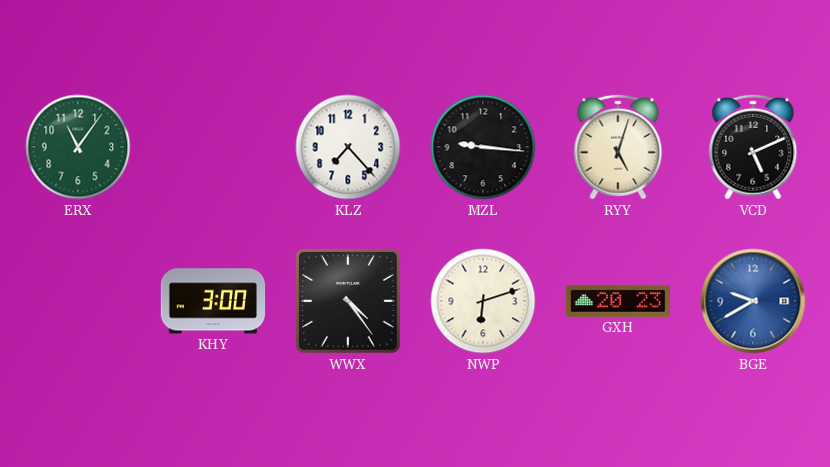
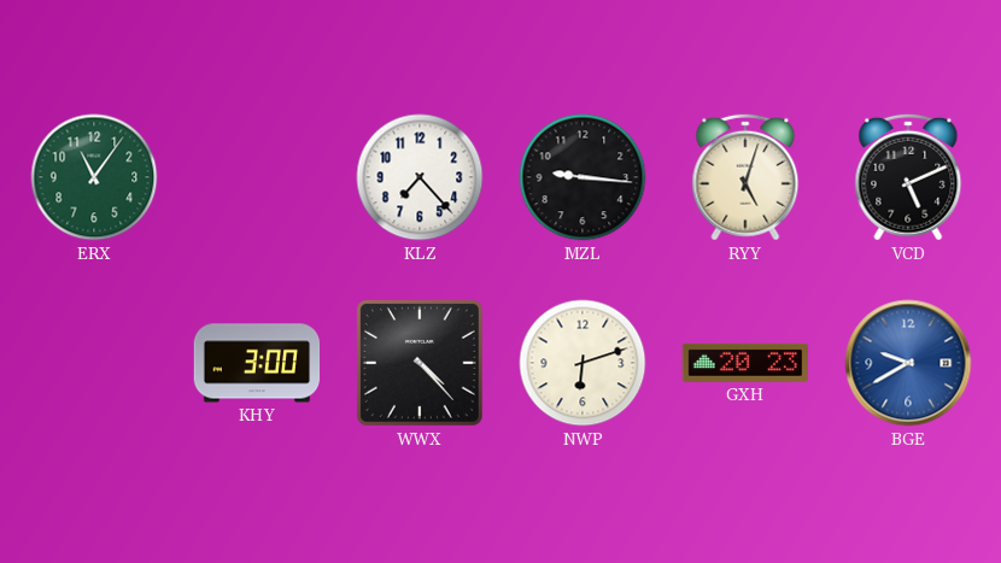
WWX: 4:24 -> 4:23
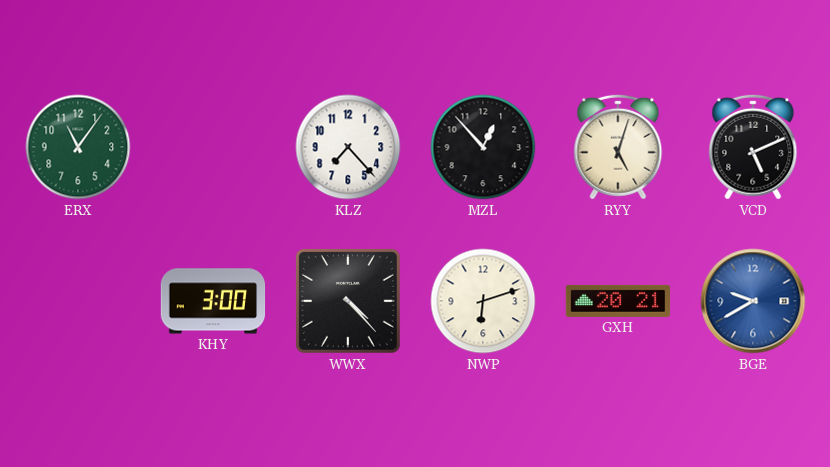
MZL: 9:16 -> 12:53
GXH: 20:23 -> 20:21
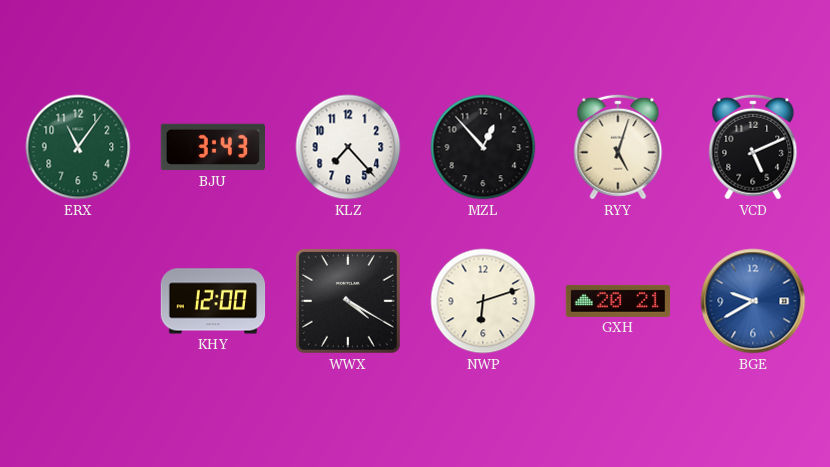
BJU: none -> 3:43
KHY: 3:00 -> 12:00
WWX: 4:23 -> 4:20
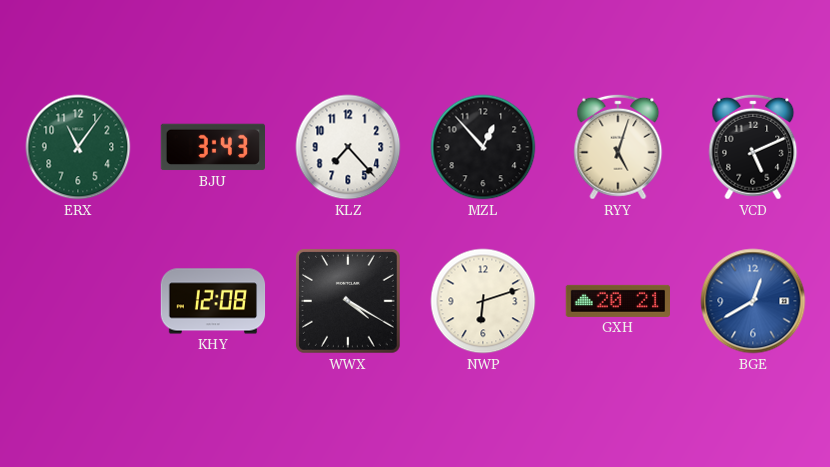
KHY: 12:00 -> 12:08
BGE: 9:40 -> 12:40
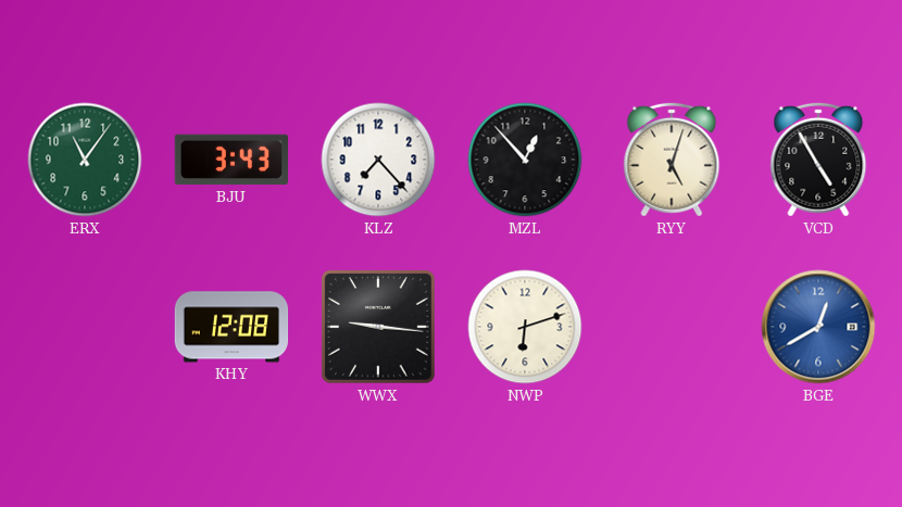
VCD: 5:11 -> 4:55
WWX: 4:20 -> 9:16
GXH: 20:21 -> none
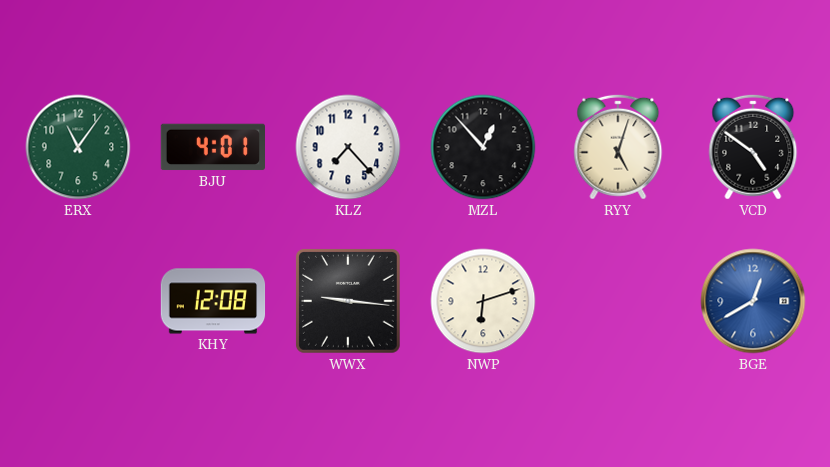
BJU: 3:43 -> 4:01
VCD: 4:55 -> 4:51
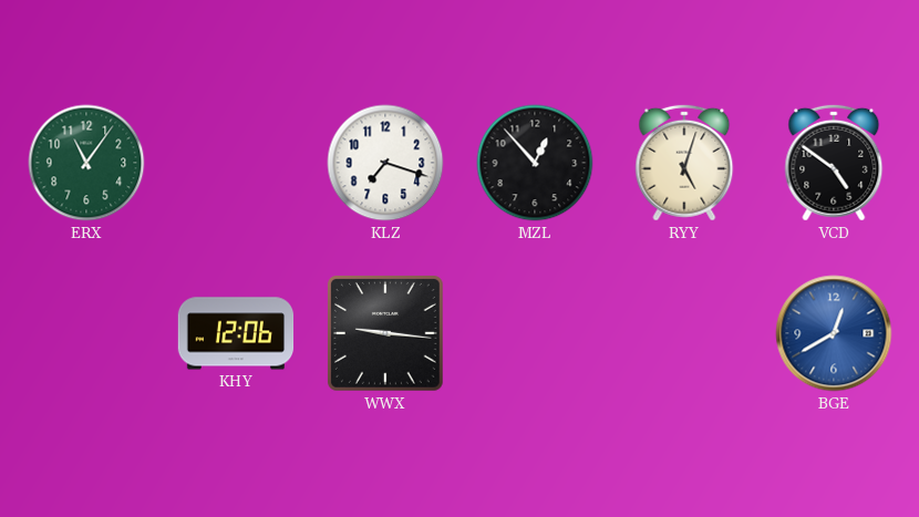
BJU: 4:01 -> none
KLZ: 7:23 -> 7:18
KHY: 12:08 -> 12:06
NWP: 6:12 -> none
